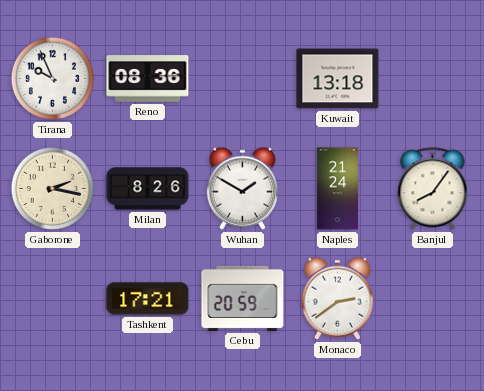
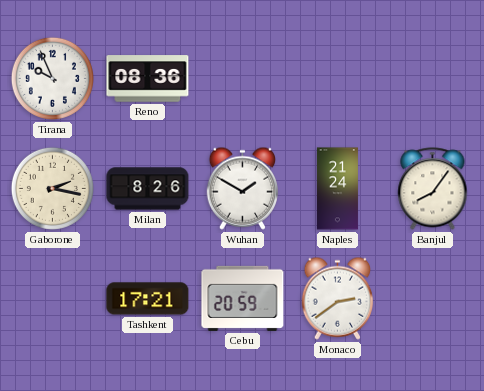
Kuwait: 13:18 -> none
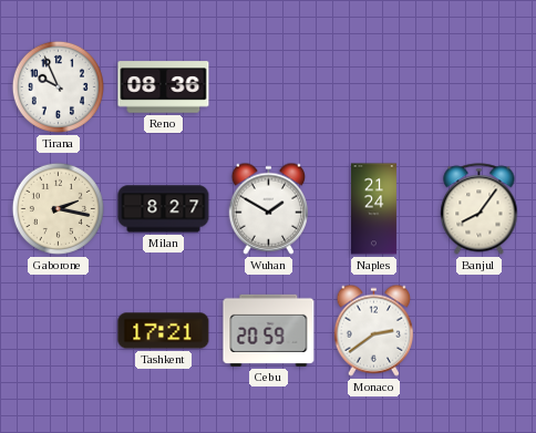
Milan: 8:26 -> 8:27
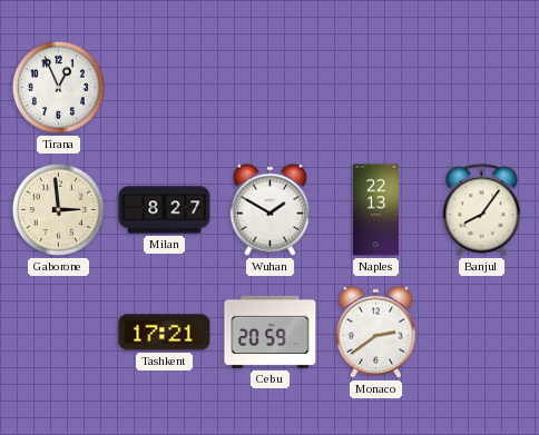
Tirana: 9:56 -> 12:56
Reno: 08:36 -> none
Gaborone: 2:17 -> 2:59
Naples: 21:24 -> 22:13
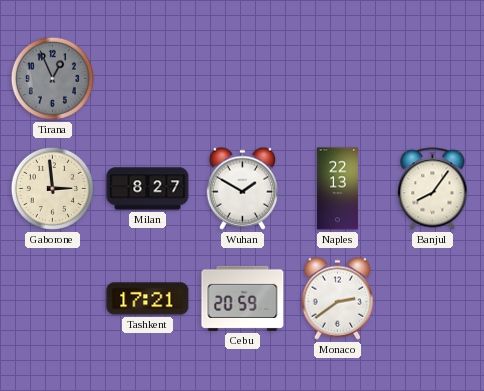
Tirana dial: white -> grey
